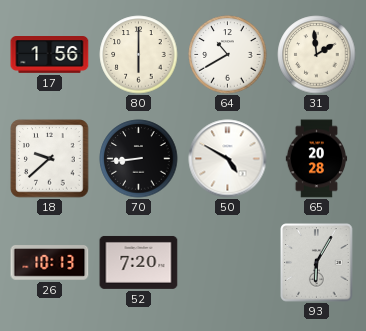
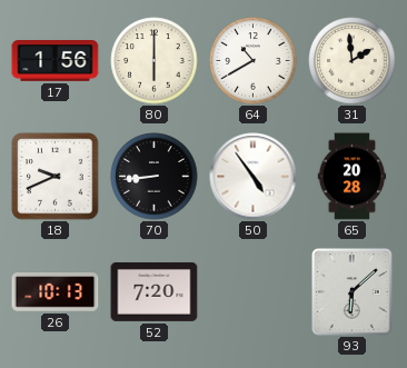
18: 9:38 -> 9:41
50: 4:50 -> 4:54
93: 6:05 -> 6:08
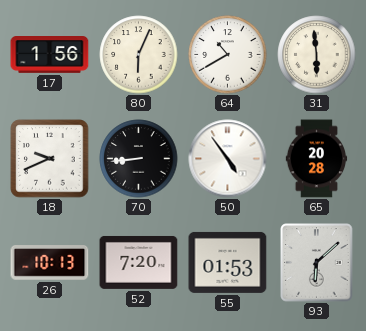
80: 6:00 -> 6:04
31: 1:59 -> 5:59
55: none -> 01:53
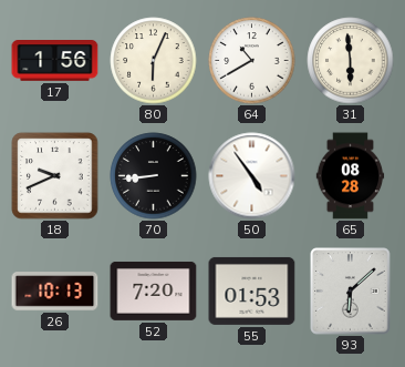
65: 20:28 -> 08:28
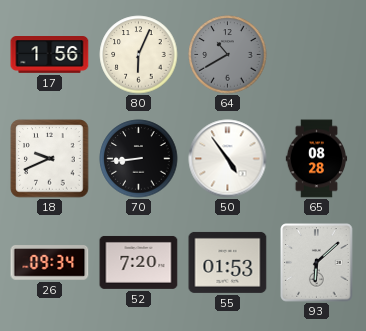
64 dial: white -> grey
31: 5:59 -> none
26: 10:13 -> 09:34
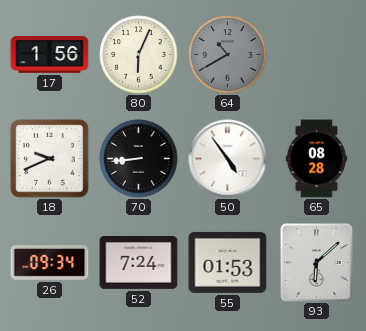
52: 7:20 -> 7:24
